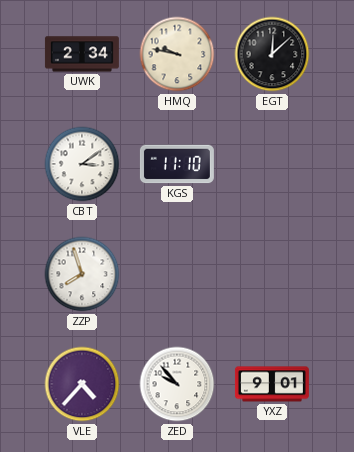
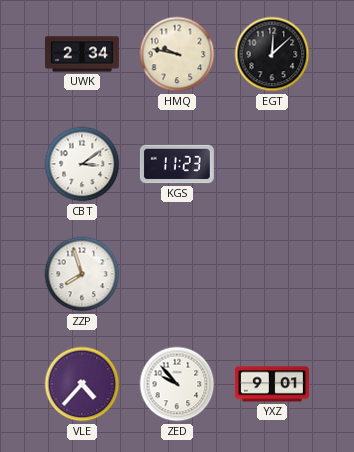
KGS: 11:10 -> 11:23
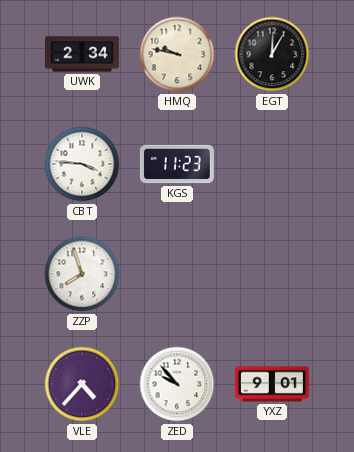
EGT: 12:08 -> 12:05
CBT: 3:09 -> 3:46
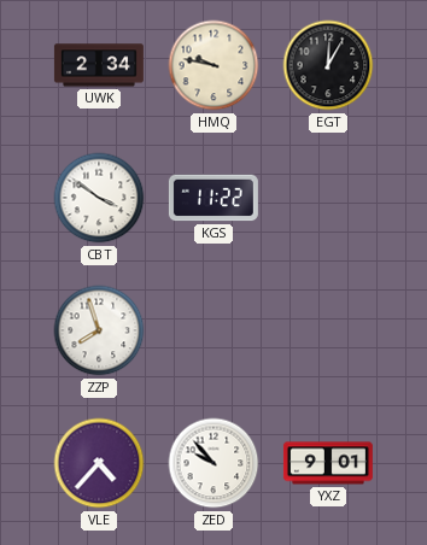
CBT: 3:46 -> 3:51
KGS: 11:23 -> 11:22
